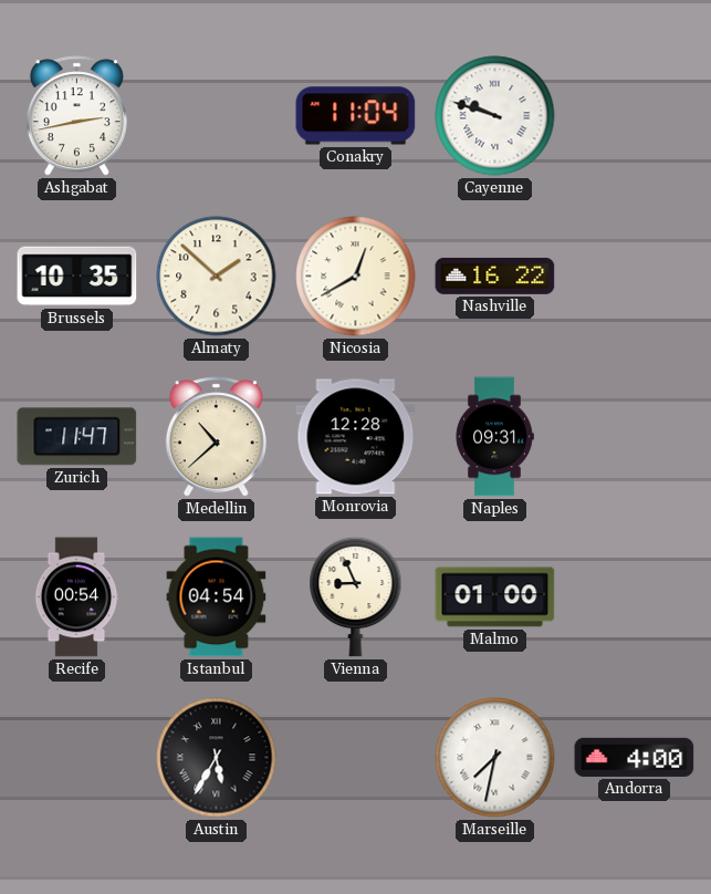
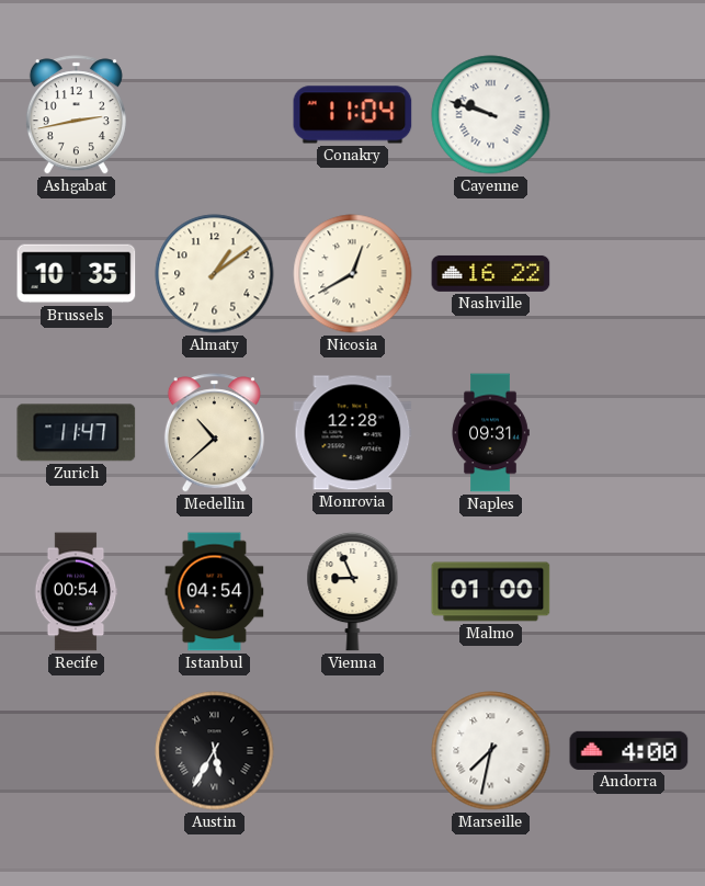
Almaty: 1:52 -> 1:09
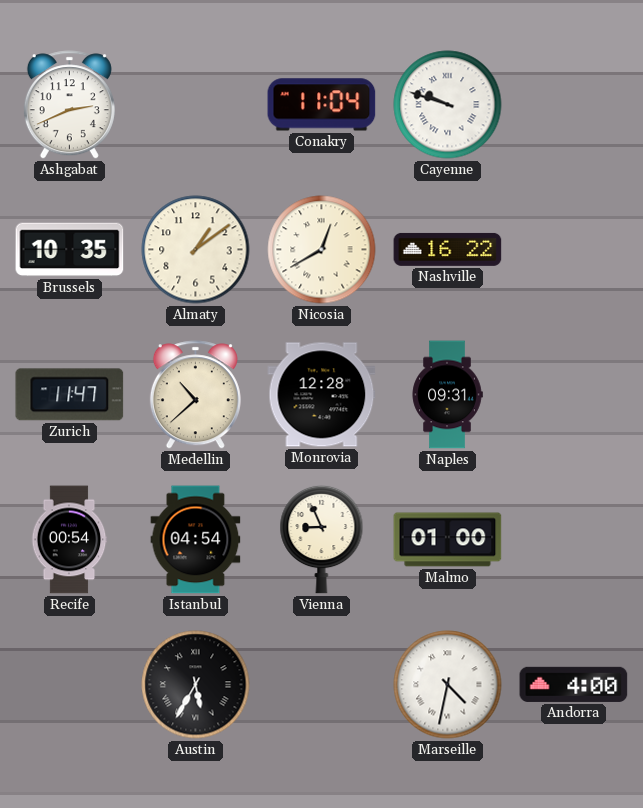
Ashgabat: 2:43 -> 2:41
Marseille: 7:32 -> 4:32
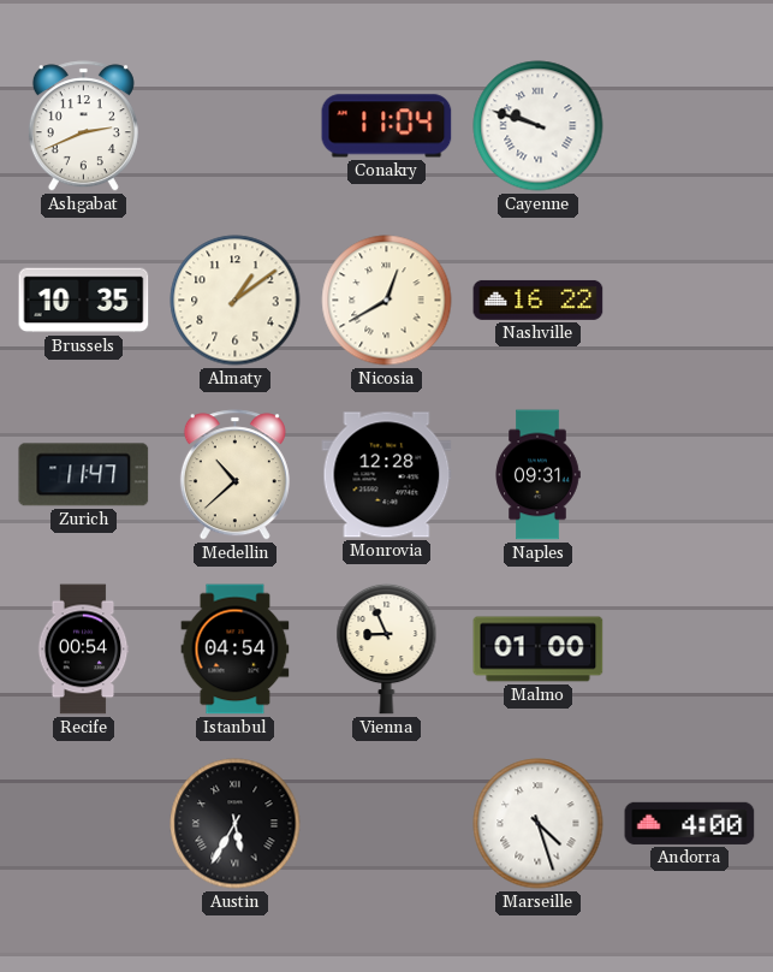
Marseille: 4:32 -> 4:27
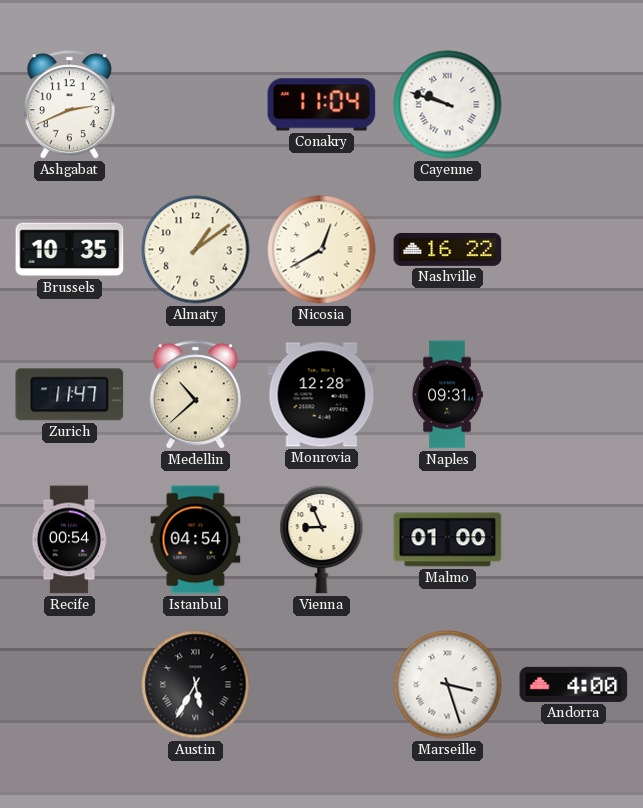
Marseille: 4:27 -> 3:27
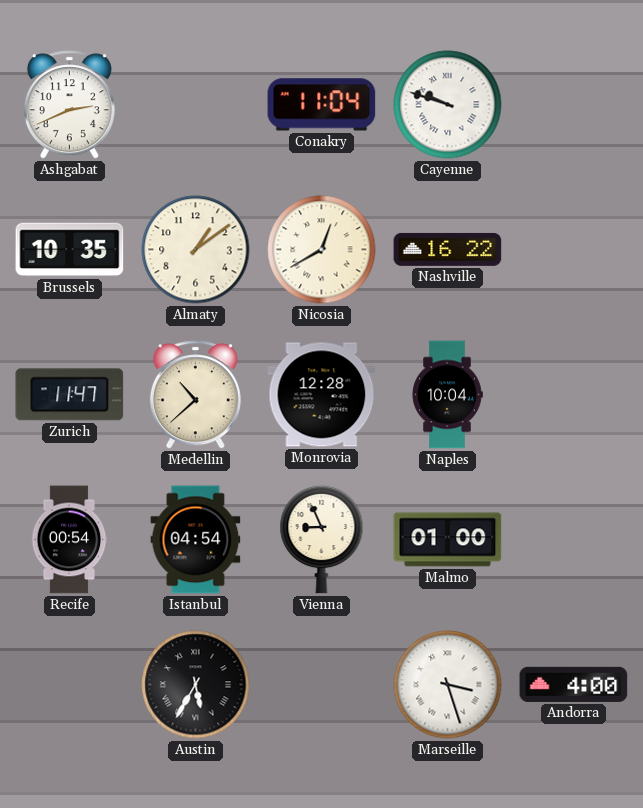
Naples: 09:31 -> 10:04
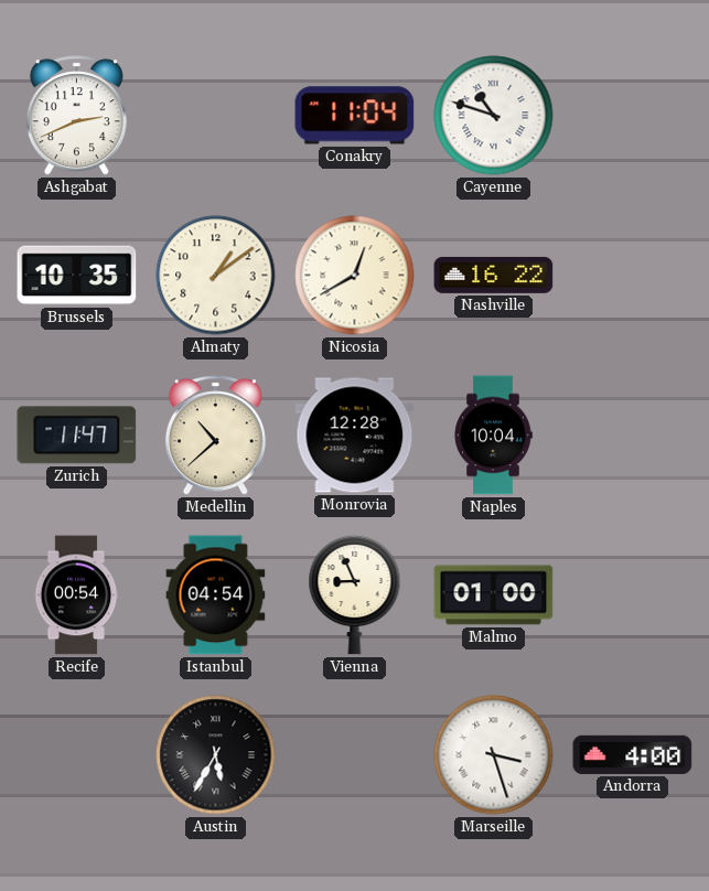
Cayenne: 9:48 -> 10:48
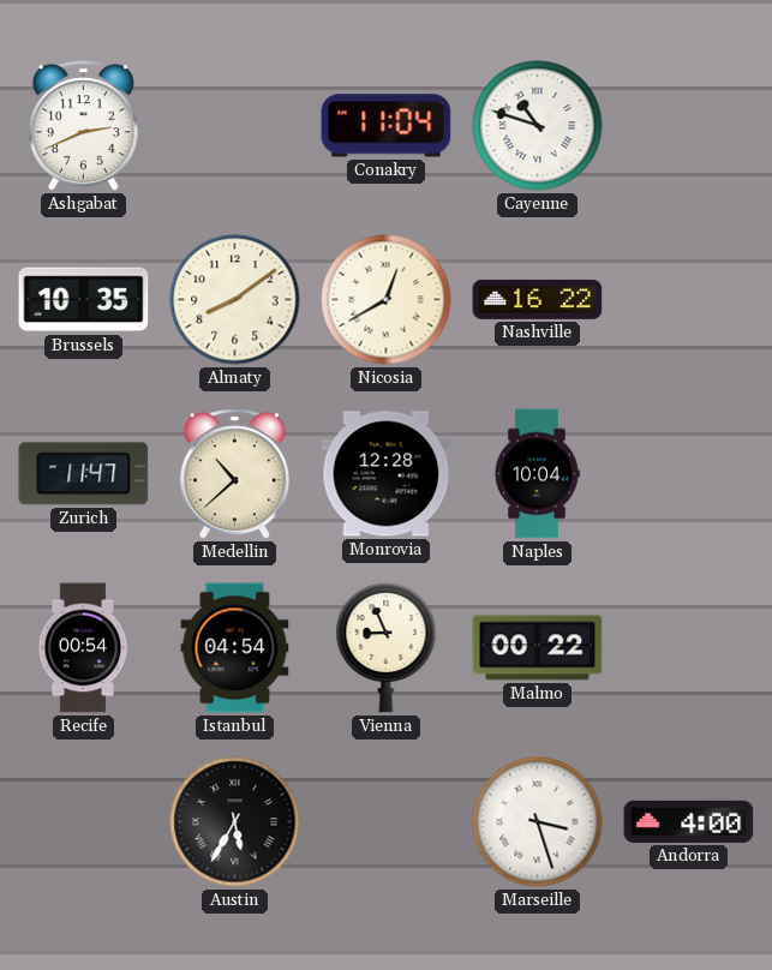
Almaty: 1:09 -> 8:09
Malmo: 01:00 -> 00:22
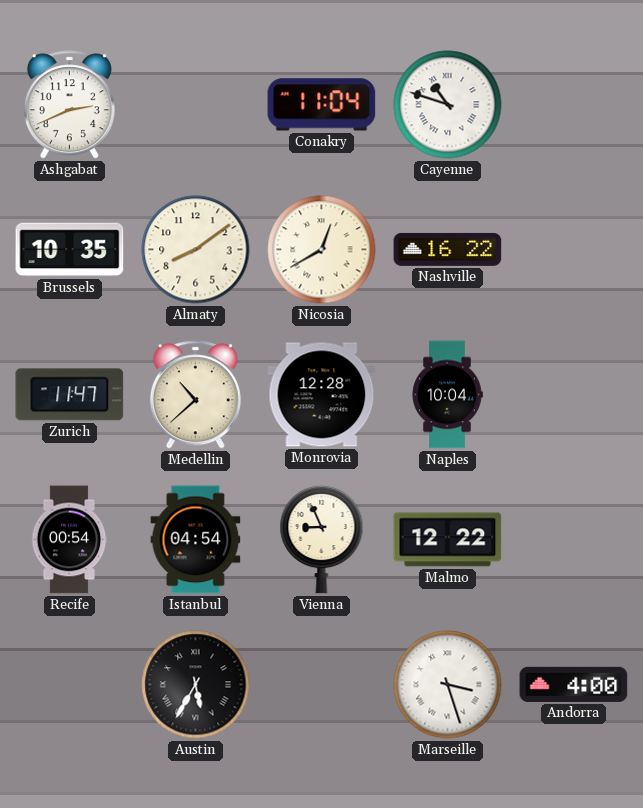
Malmo: 00:22 -> 12:22
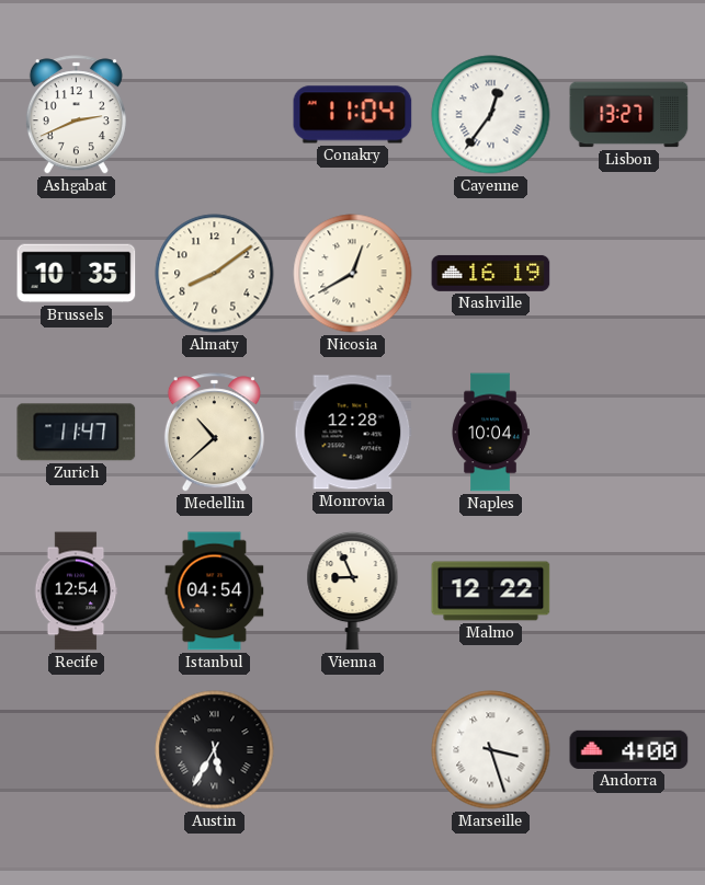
Cayenne: 10:48 -> 12:36
Lisbon: none -> 13:27
Nashville: 16:22 -> 16:19
Recife: 00:54 -> 12:54
